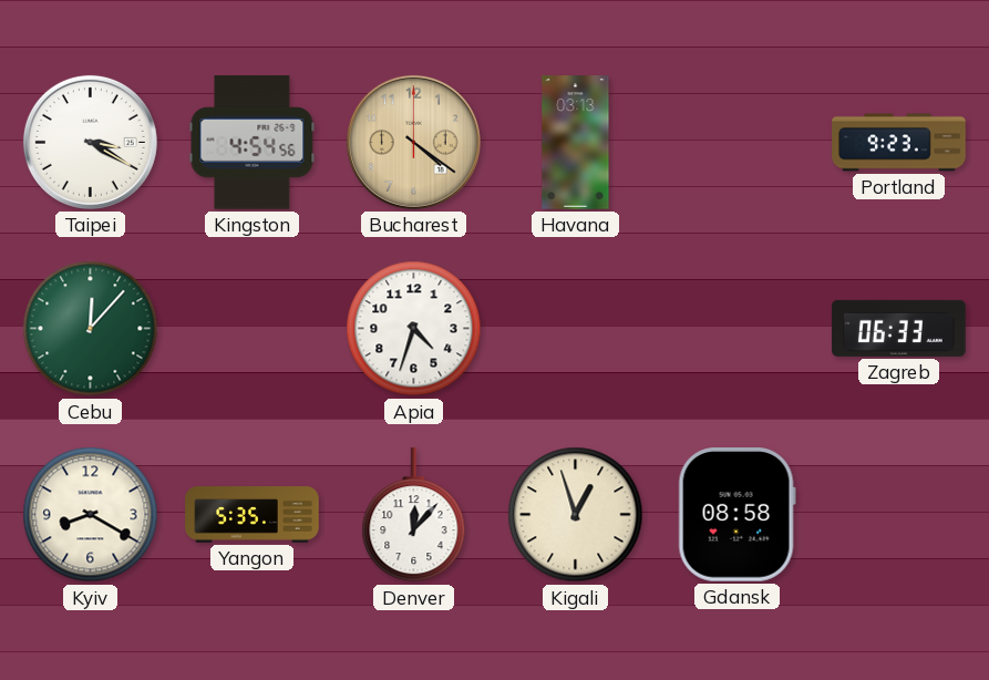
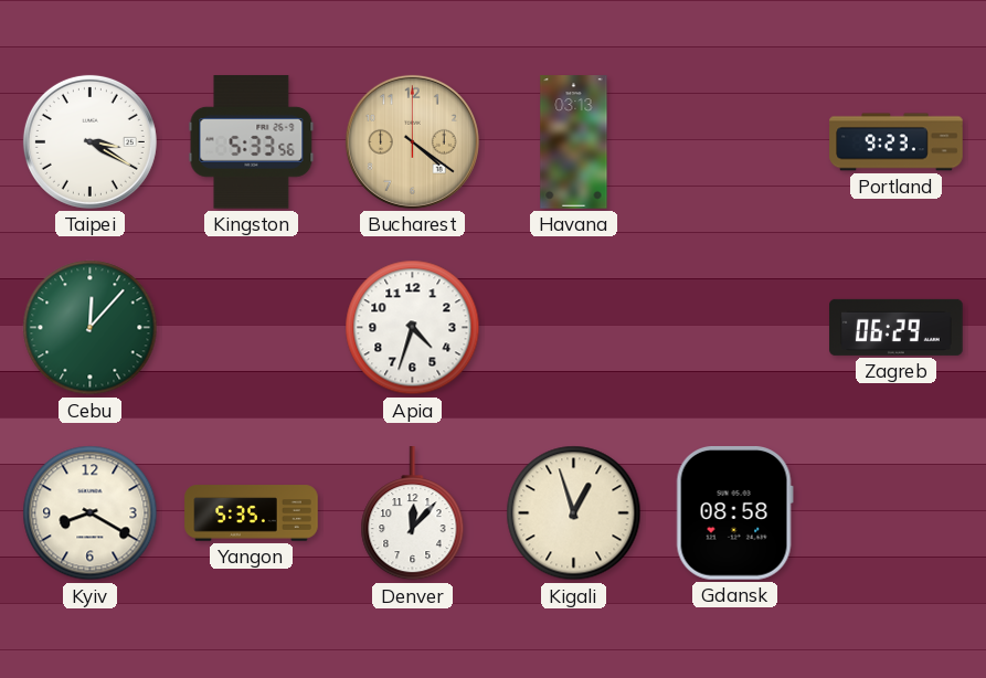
Kingston: 4:54 -> 5:33
Zagreb: 06:33 -> 06:29
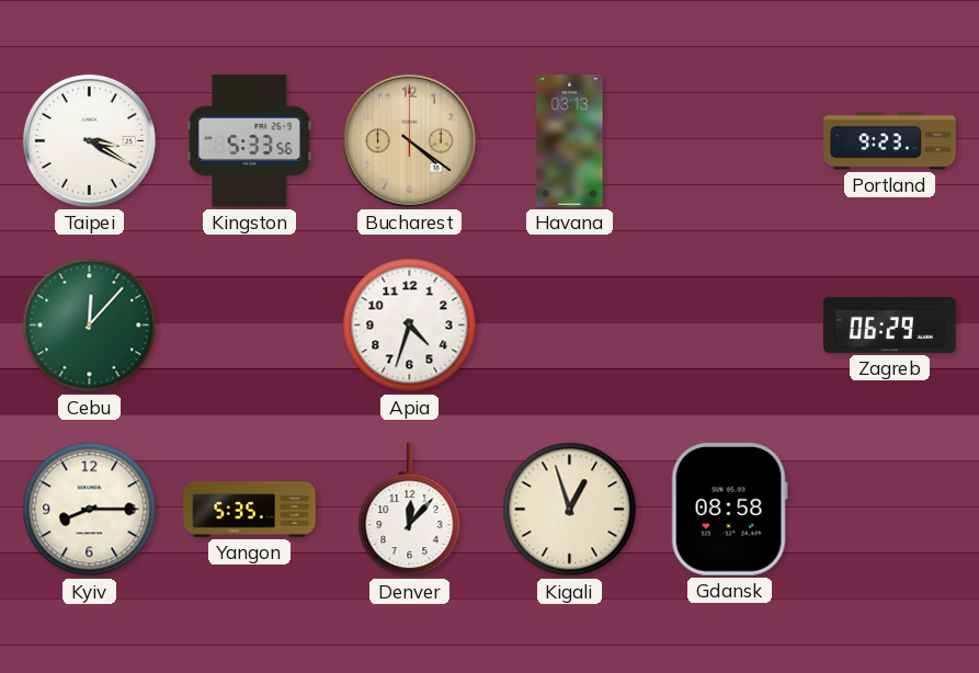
Kyiv: 8:20 -> 8:15
